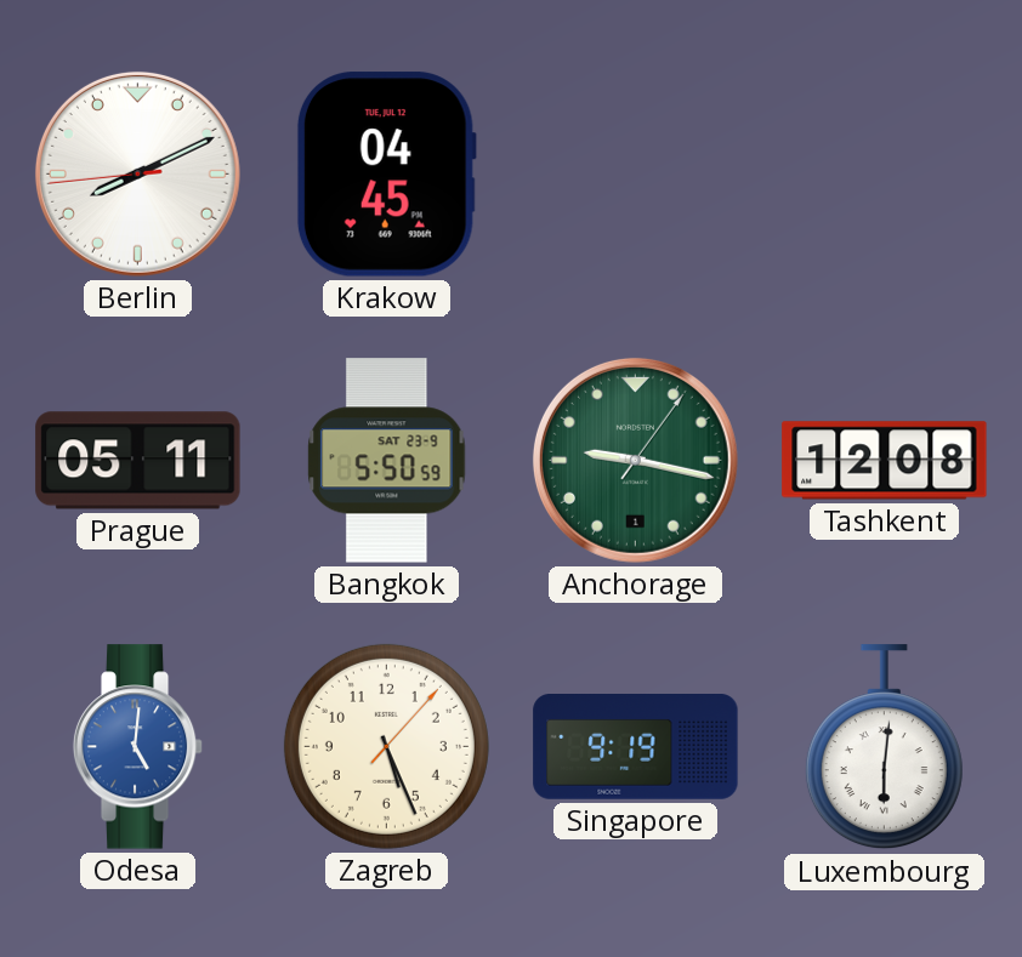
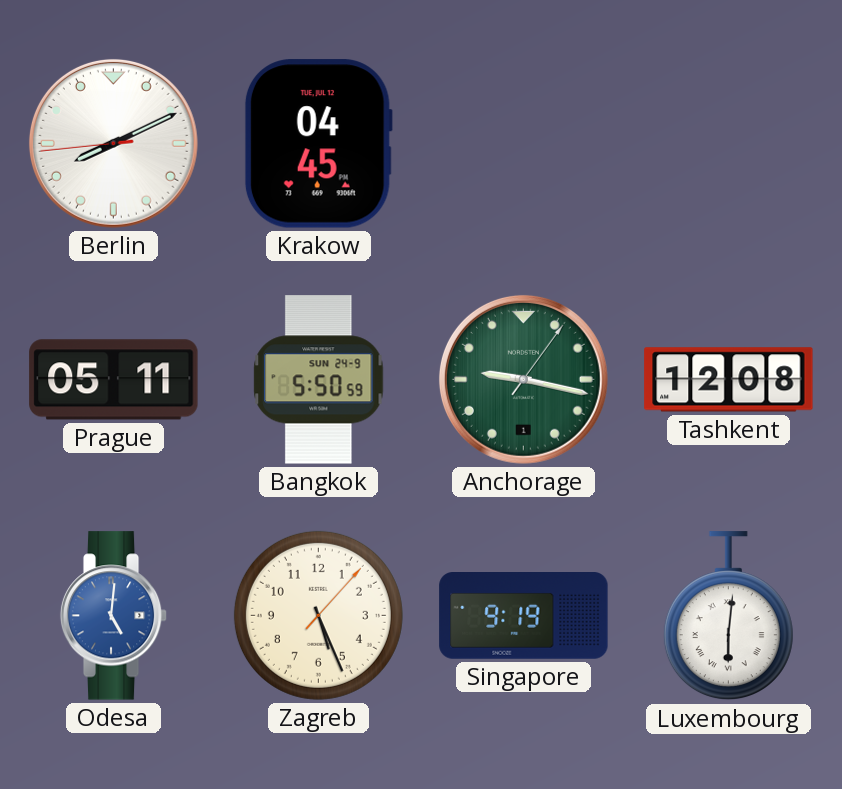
Bangkok date: SAT 23-9 -> SUN 24-9
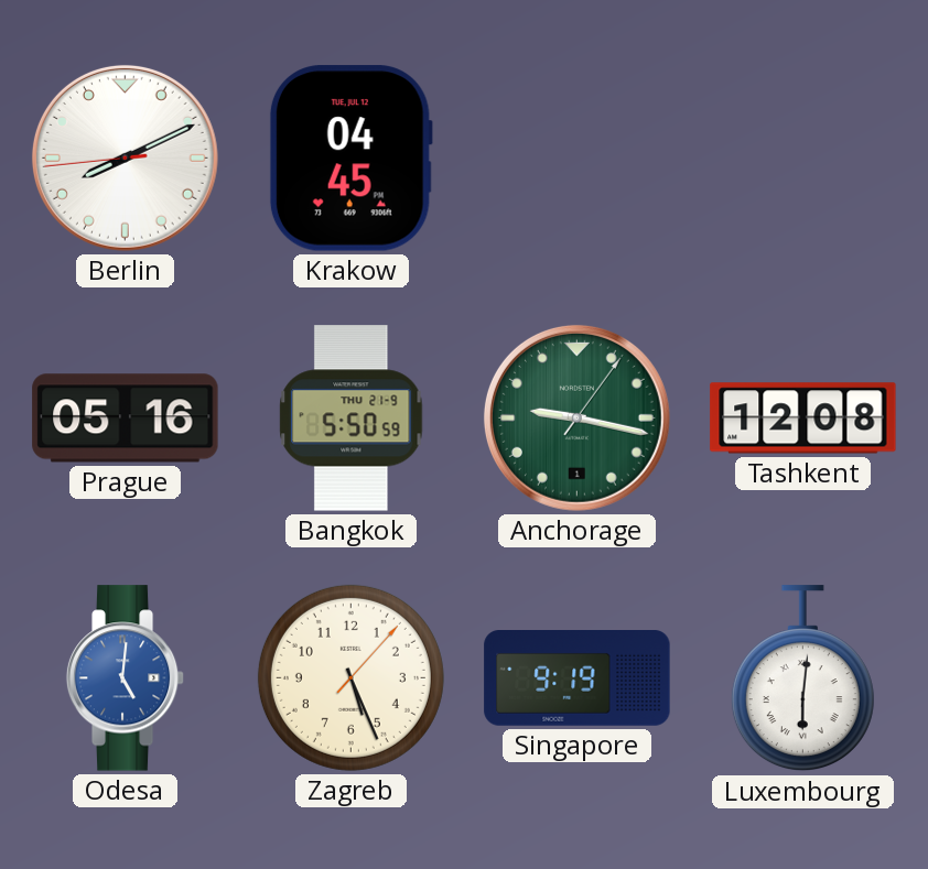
Prague: 05:11 -> 05:16
Bangkok date: SUN 24-9 -> THU 21-9
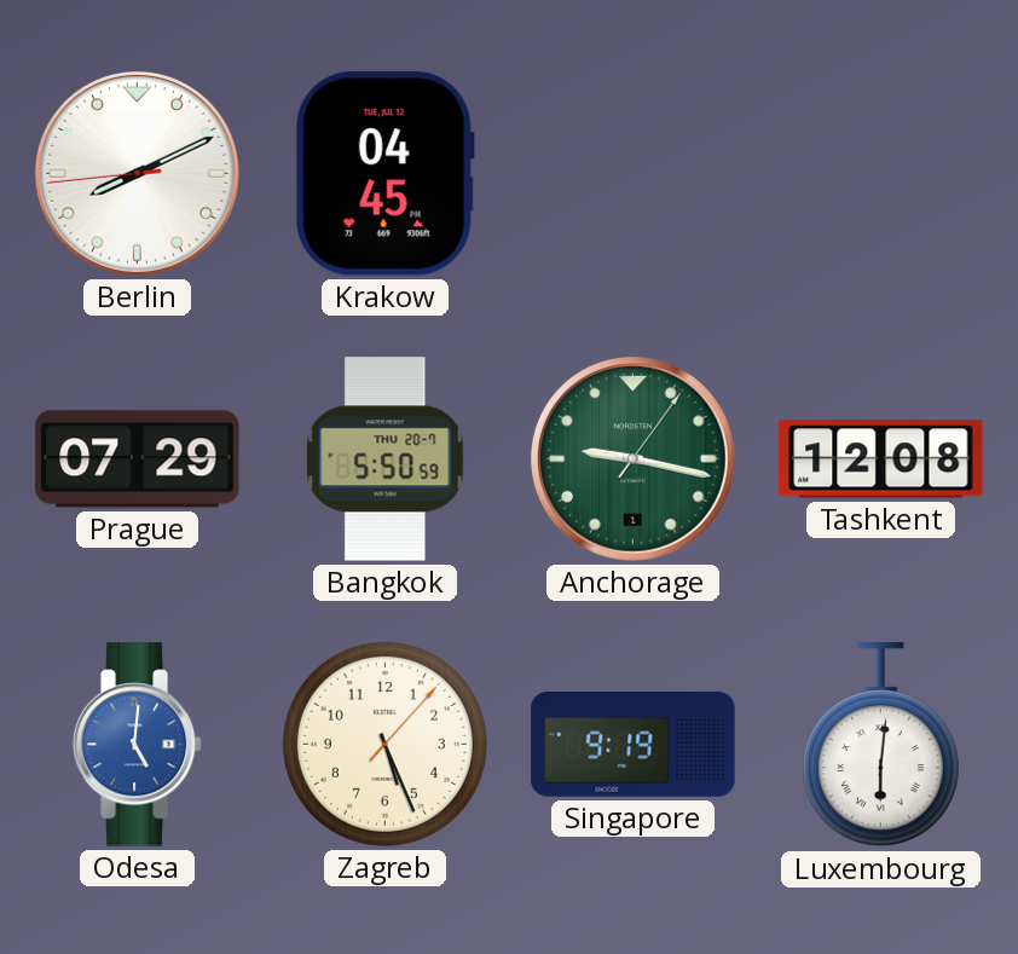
Prague: 05:16 -> 07:29
Bangkok date: THU 21-9 -> THU 20-7
